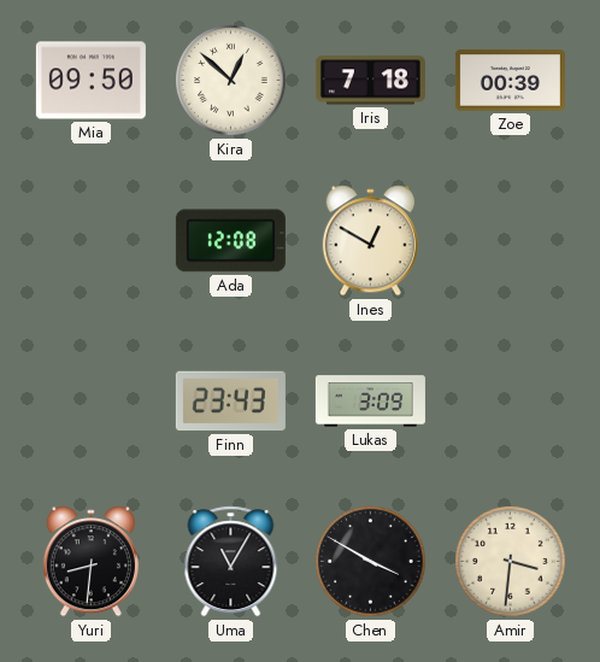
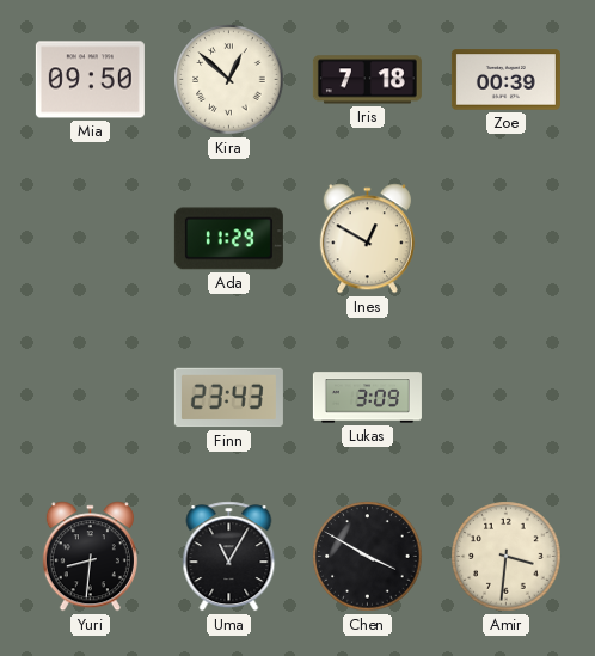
Ada: 12:08 -> 11:29
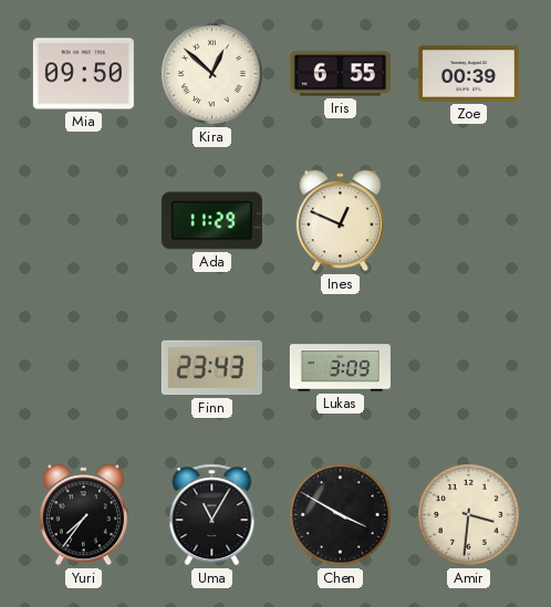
Iris: 7:18 -> 6:55
Ines: 12:50 -> 12:49
Yuri: 8:31 -> 7:36
